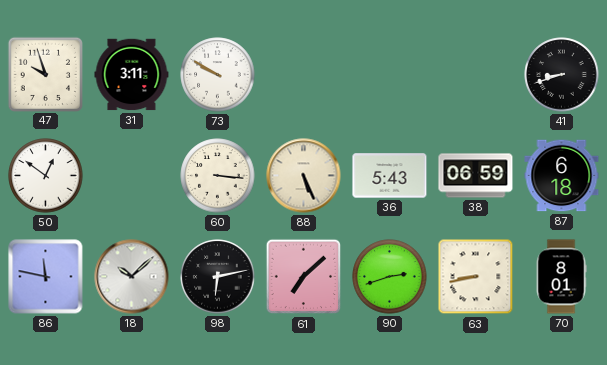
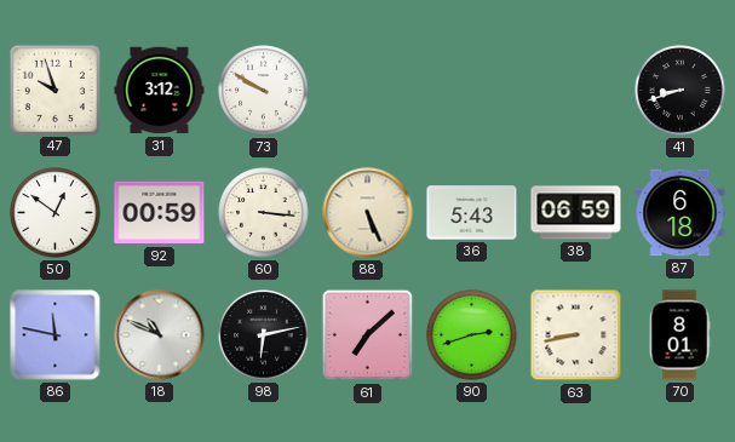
31: 3:11 -> 3:12
92: none -> 00:59
18: 10:08 -> 10:49
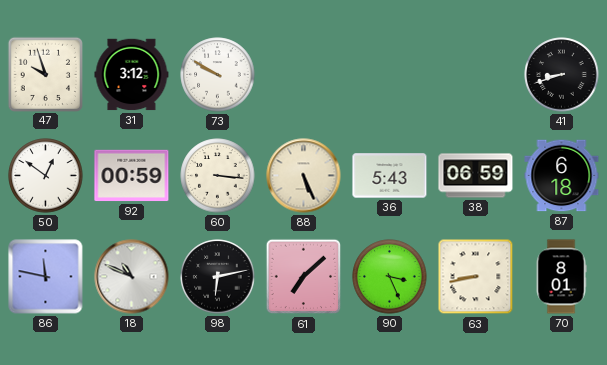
90: 2:42 -> 3:26
